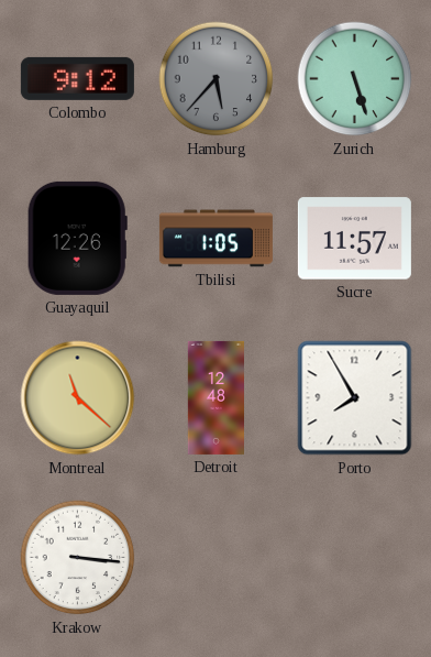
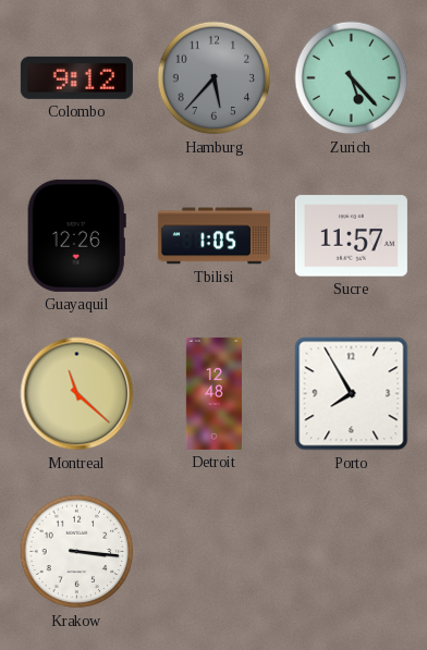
Zurich: 5:27 -> 5:23
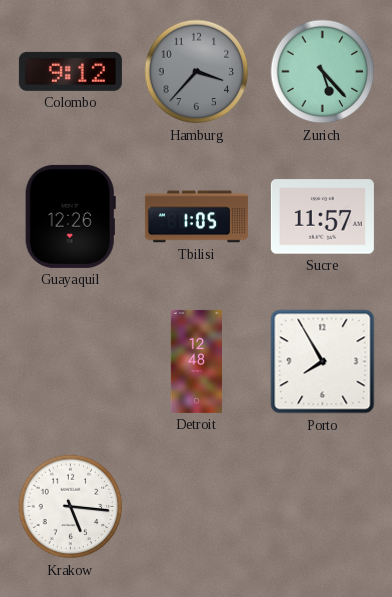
Hamburg: 5:37 -> 3:37
Montreal: 11:22 -> none
Krakow: 3:16 -> 5:16
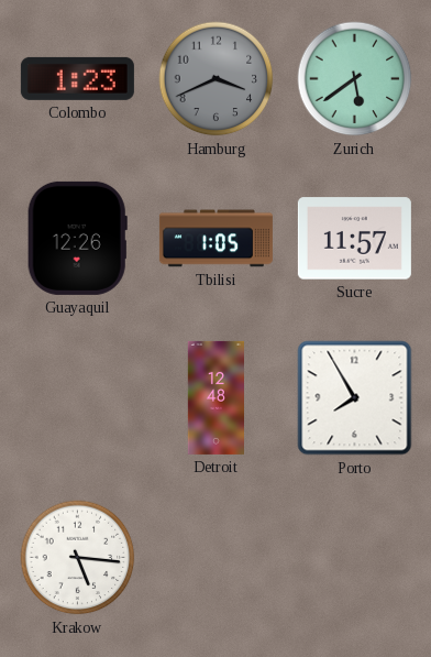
Colombo: 9:12 -> 1:23
Hamburg: 3:37 -> 3:41
Zurich: 5:23 -> 5:39
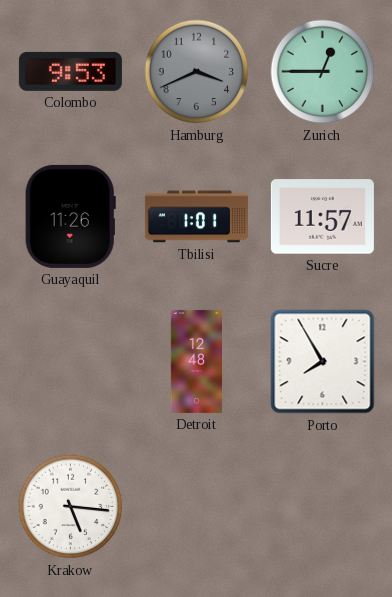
Colombo: 1:23 -> 9:53
Zurich: 5:39 -> 12:45
Guayaquil: 12:26 -> 11:26
Tbilisi: 1:05 -> 1:01
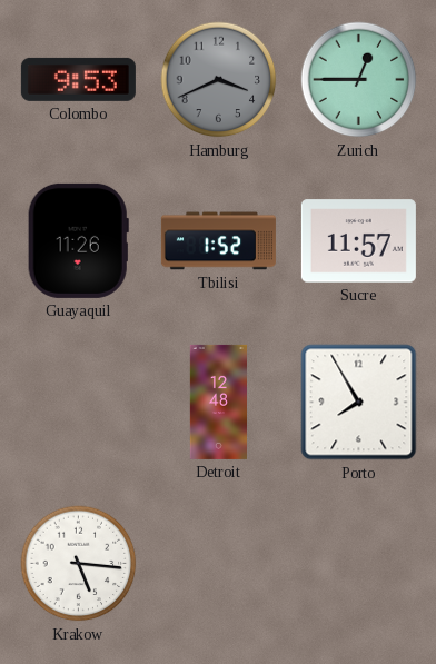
Tbilisi: 1:01 -> 1:52
